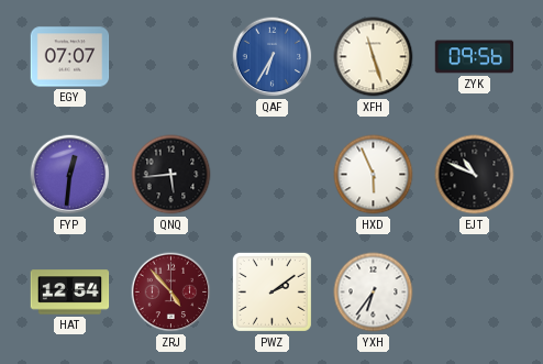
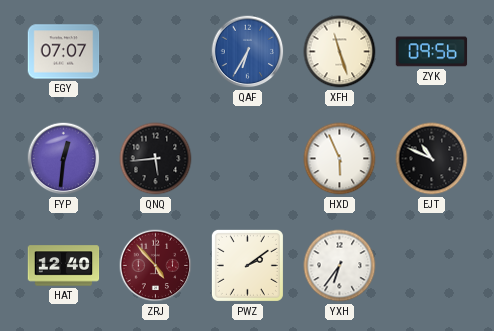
HAT: 12:54 -> 12:40
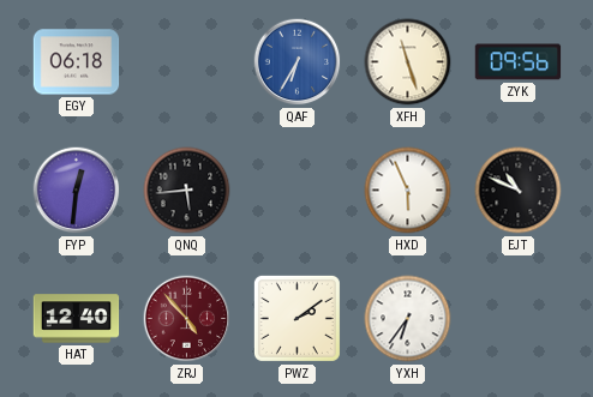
EGY: 07:07 -> 06:18
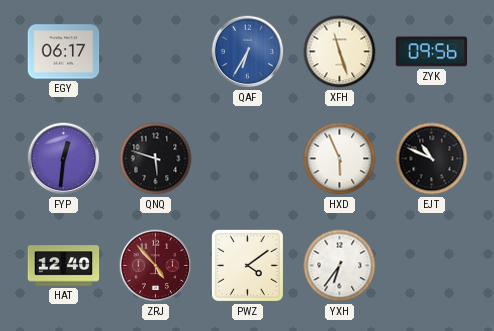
EGY: 06:18 -> 06:17
QNQ: 5:44 -> 5:48
PWZ: 2:09 -> 4:09
